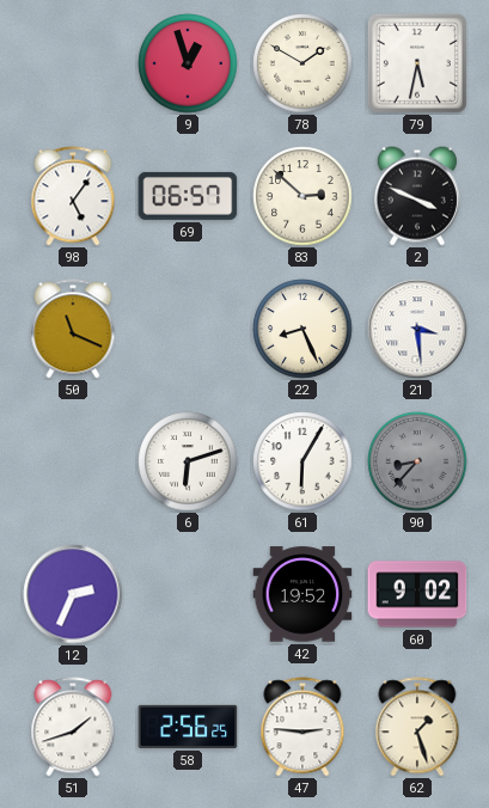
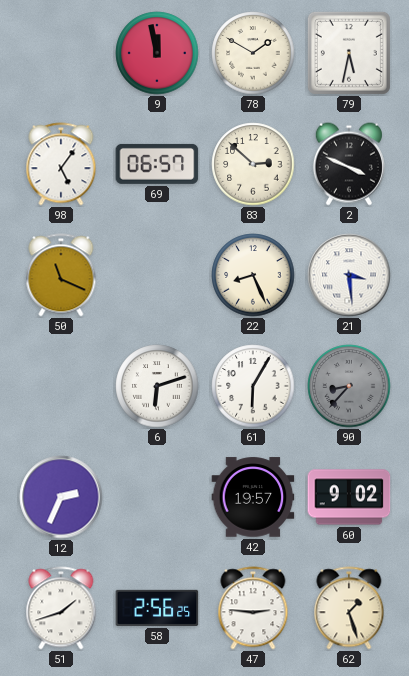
9: 12:57 -> 11:58
42: 19:52 -> 19:57
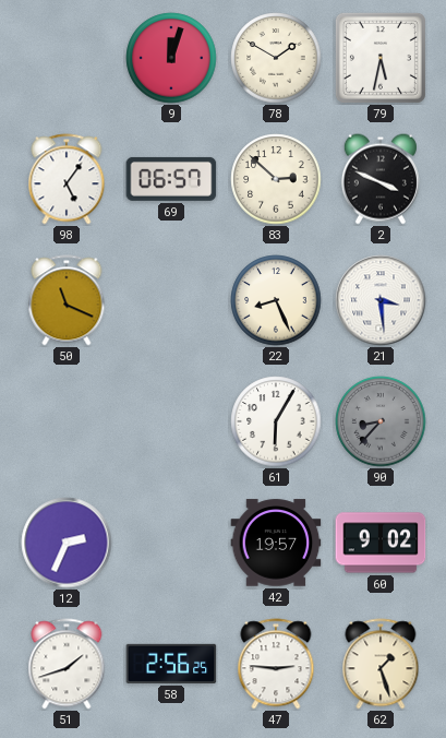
9: 11:58 -> 12:03
6: 6:12 -> none
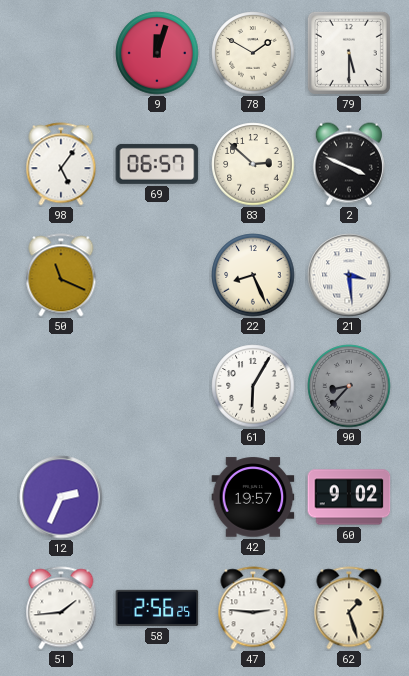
79: 5:32 -> 5:30
51: 1:42 -> 1:44
